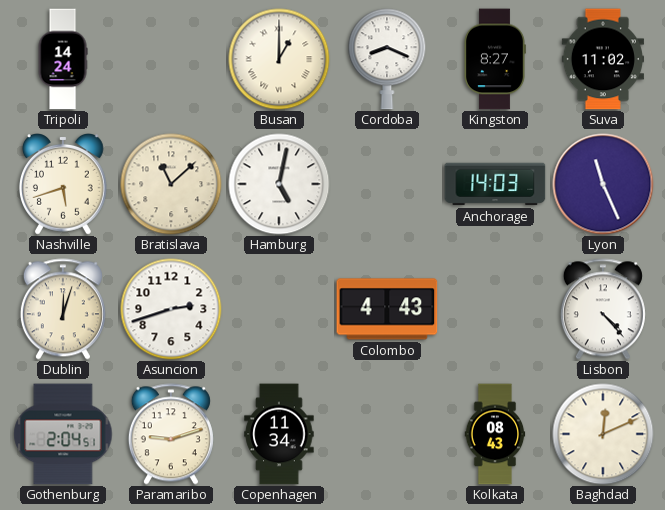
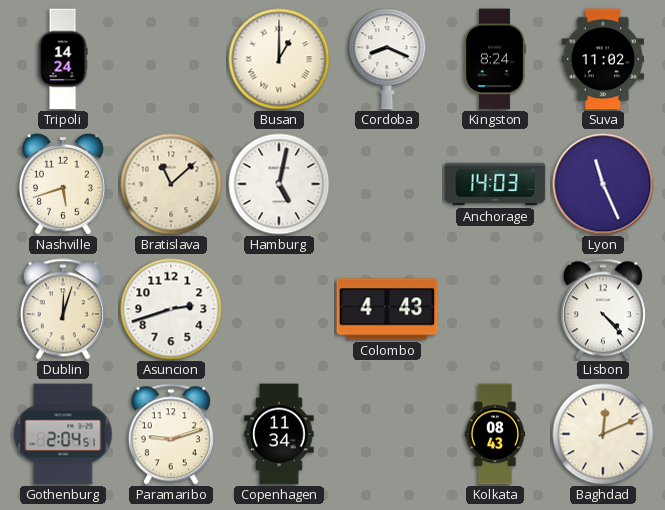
Kingston: 8:27 -> 8:24
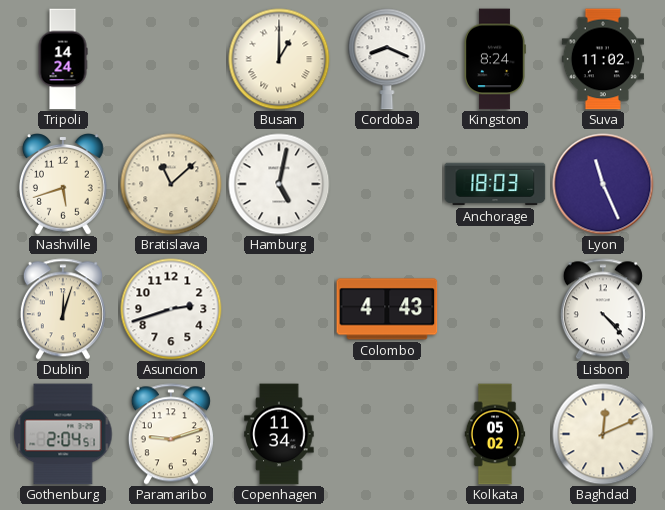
Anchorage: 14:03 -> 18:03
Kolkata: 08:43 -> 05:02
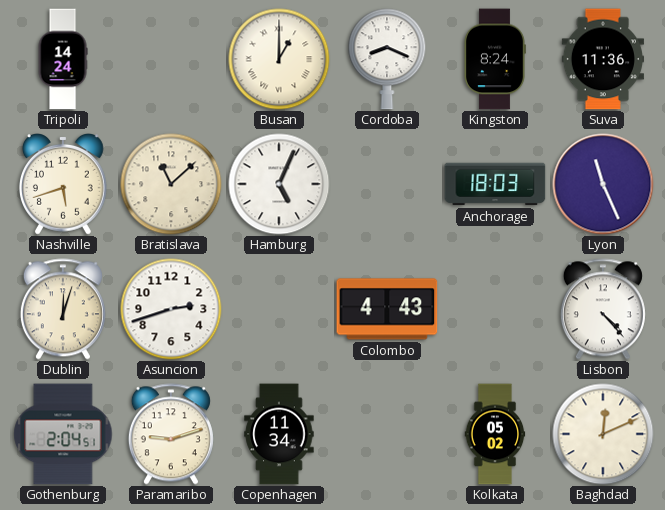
Suva: 11:02 -> 11:36
Hamburg: 5:02 -> 5:04
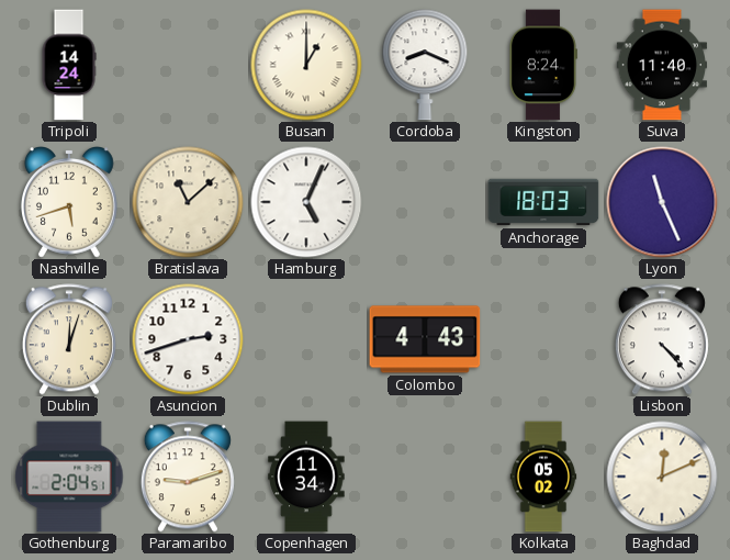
Suva: 11:36 -> 11:40
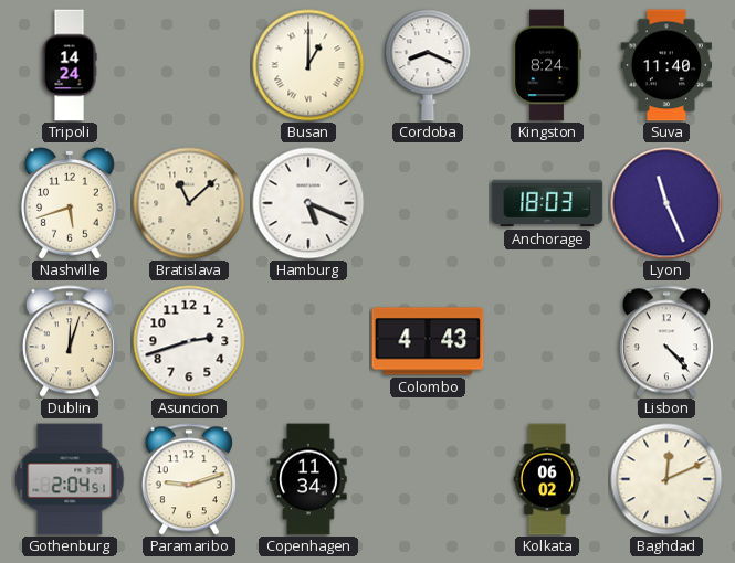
Hamburg: 5:04 -> 5:19
Kolkata: 05:02 -> 06:02
